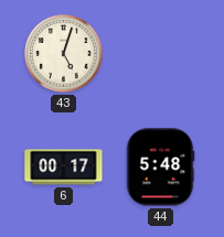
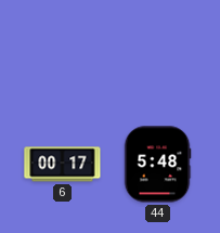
43: 5:03 -> none
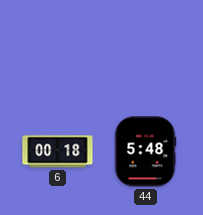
6: 00:17 -> 00:18
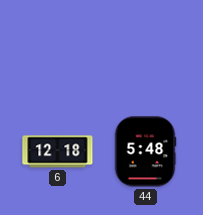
6: 00:18 -> 12:18
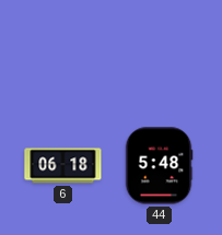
6: 12:18 -> 06:18
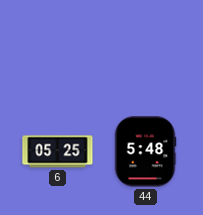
6: 06:18 -> 05:25
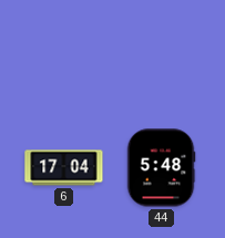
6: 05:25 -> 17:04
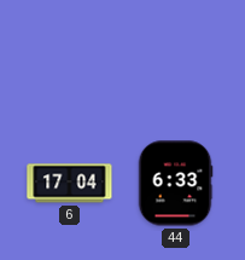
44: 5:48 -> 6:33
